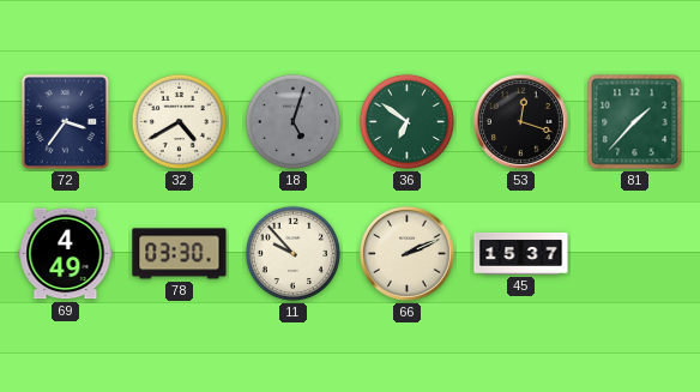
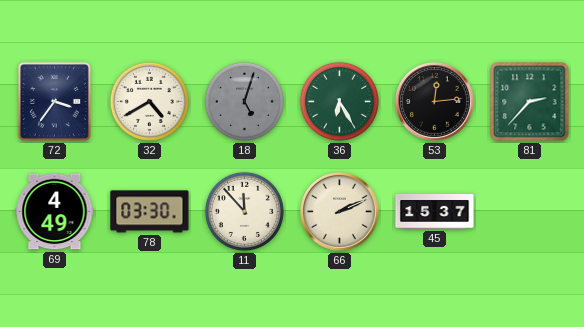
36: 6:51 -> 6:25
53: 12:18 -> 12:14
81: 1:37 -> 2:37
11: 9:53 -> 11:53
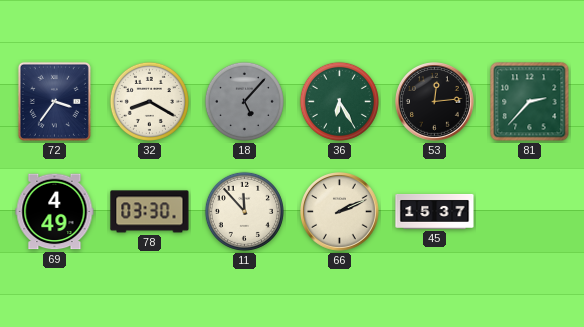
32: 4:40 -> 8:20
18: 5:03 -> 5:07
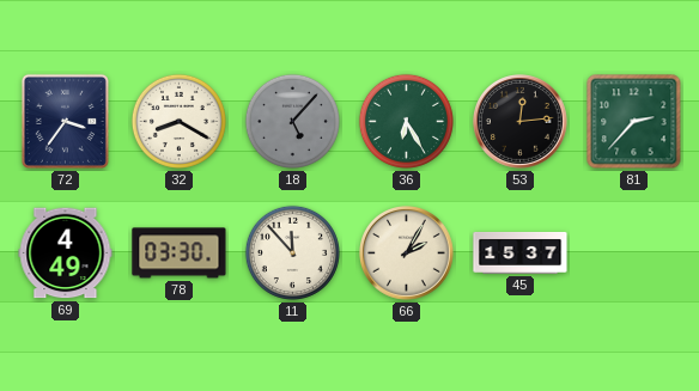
66: 2:11 -> 2:05
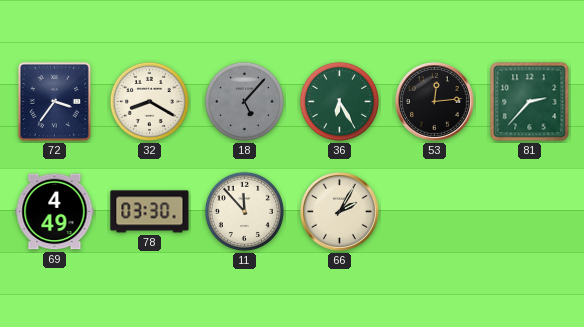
45: 15:37 -> none
